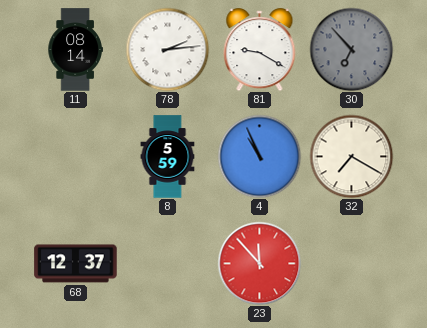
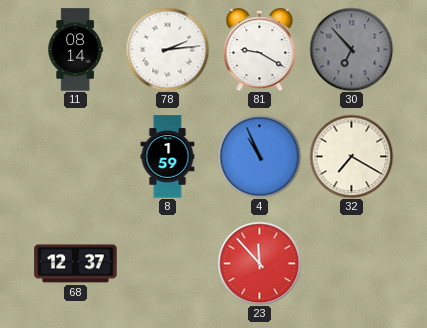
8: 5:59 -> 1:59
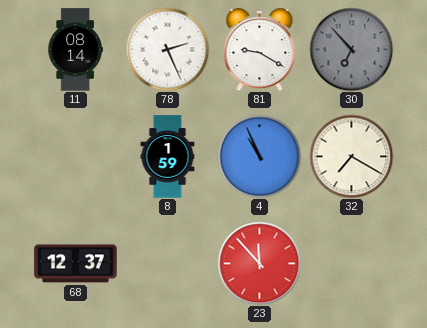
78: 2:14 -> 2:26
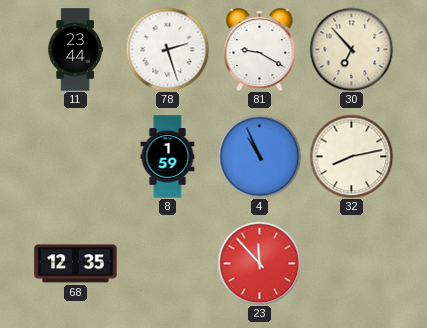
11: 08:14 -> 23:44
78: 2:26 -> 2:27
30 dial: grey -> cream
32: 7:20 -> 8:13
68: 12:37 -> 12:35
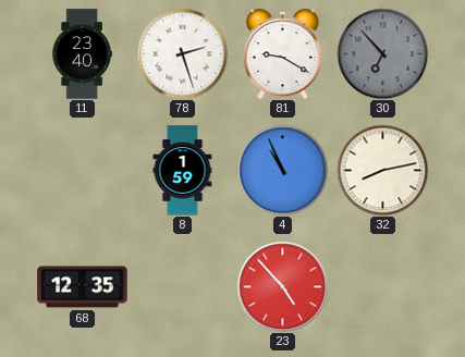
11: 23:44 -> 23:40
30 dial: cream -> grey
23: 11:53 -> 4:53
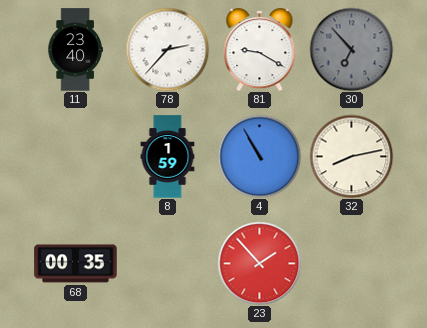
78: 2:27 -> 2:37
4: 10:56 -> 10:55
68: 12:35 -> 00:35
23: 4:53 -> 1:53
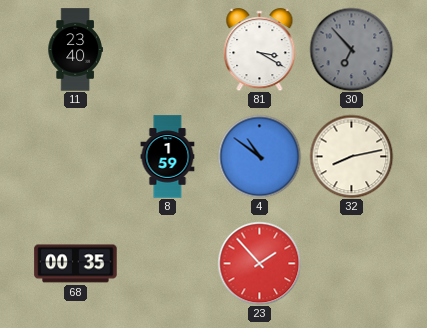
78: 2:37 -> none
81: 9:20 -> 3:20
4: 10:55 -> 10:51
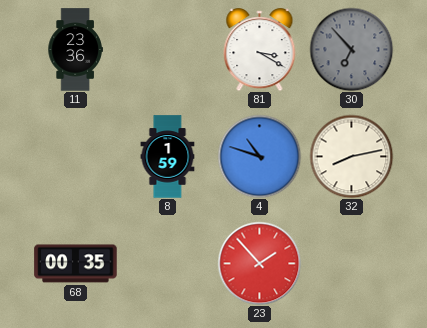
11: 23:40 -> 23:36
4: 10:51 -> 10:48
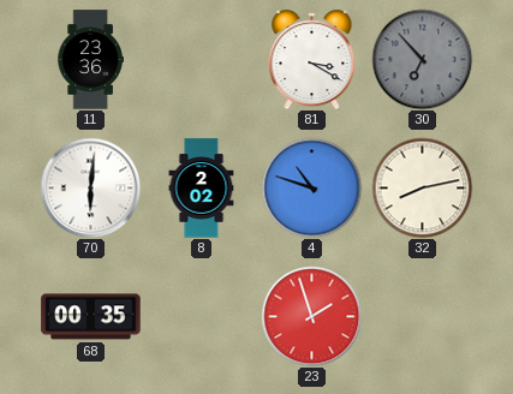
70: none -> 6:01
8: 1:59 -> 2:02
23: 1:53 -> 1:57
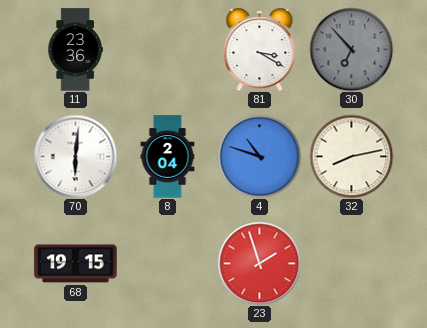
8: 2:02 -> 2:04
68: 00:35 -> 19:15
